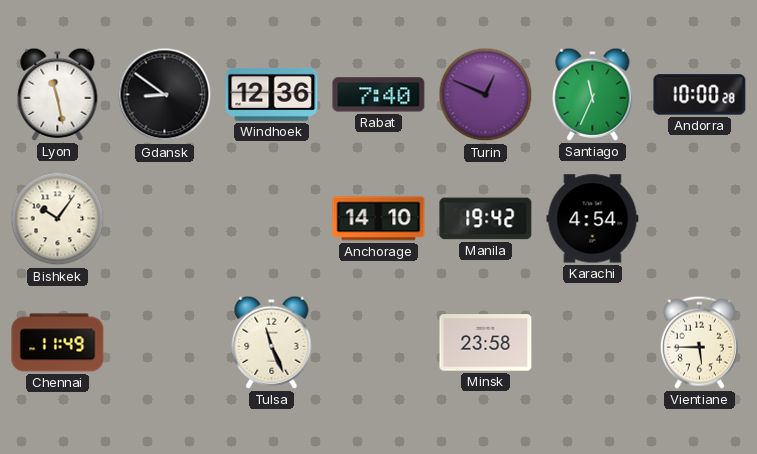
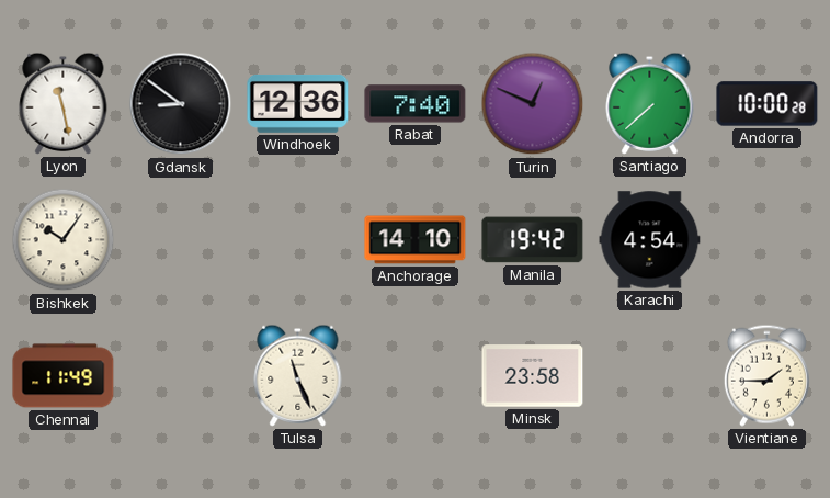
Santiago: 11:34 -> 7:38
Vientiane: 5:45 -> 1:45
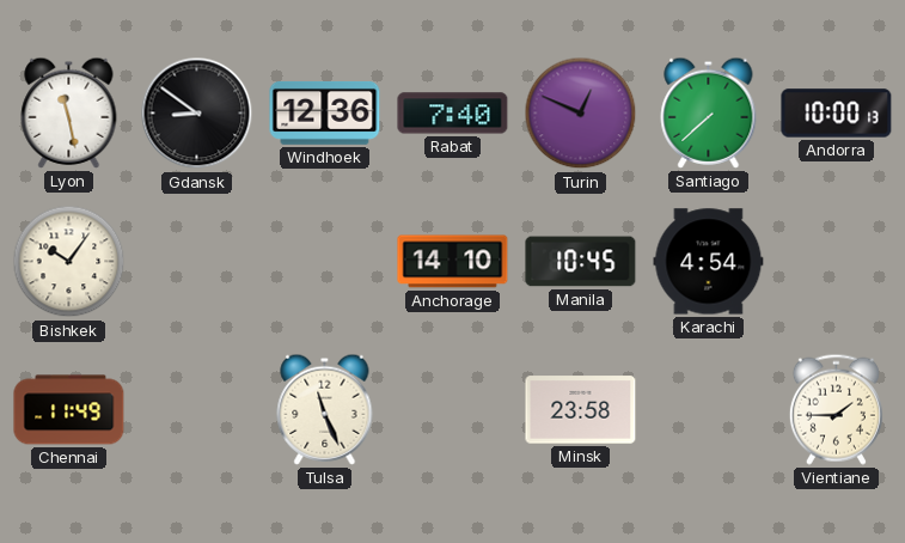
Andorra: 10:00:28 -> 10:00:13
Manila: 19:42 -> 10:45
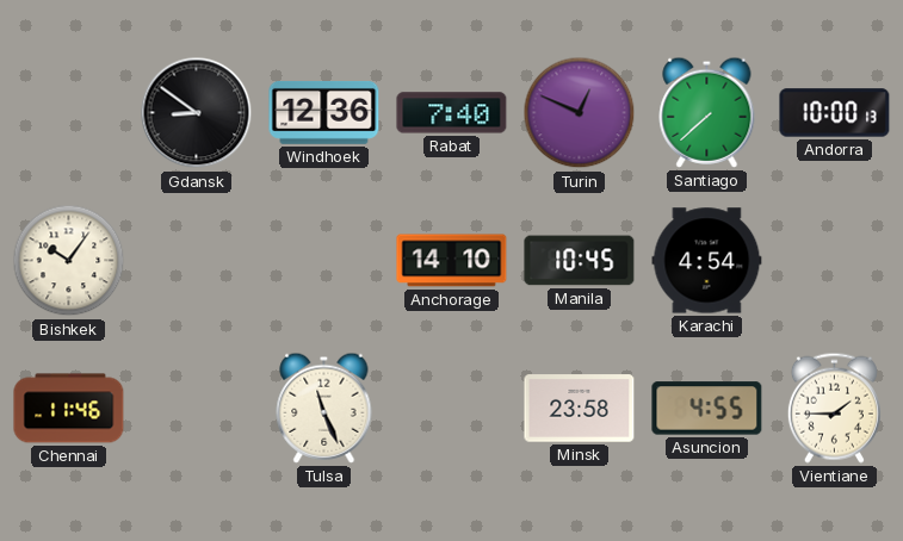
Lyon: 11:28 -> none
Chennai: 11:49 -> 11:46
Asuncion: none -> 4:55
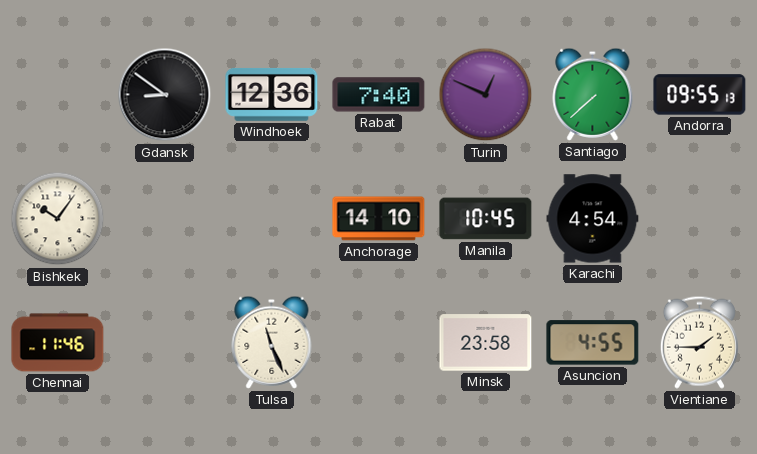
Andorra: 10:00 -> 09:55
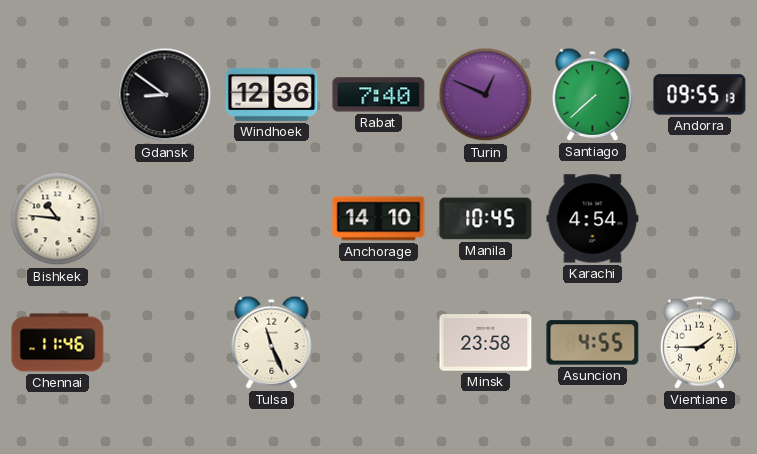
Bishkek: 10:06 -> 10:46
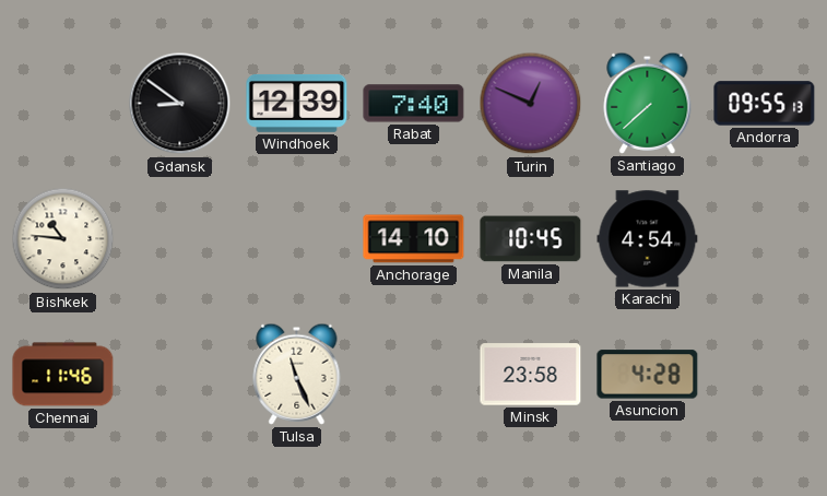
Windhoek: 12:36 -> 12:39
Asuncion: 4:55 -> 4:28
Vientiane: 1:45 -> none
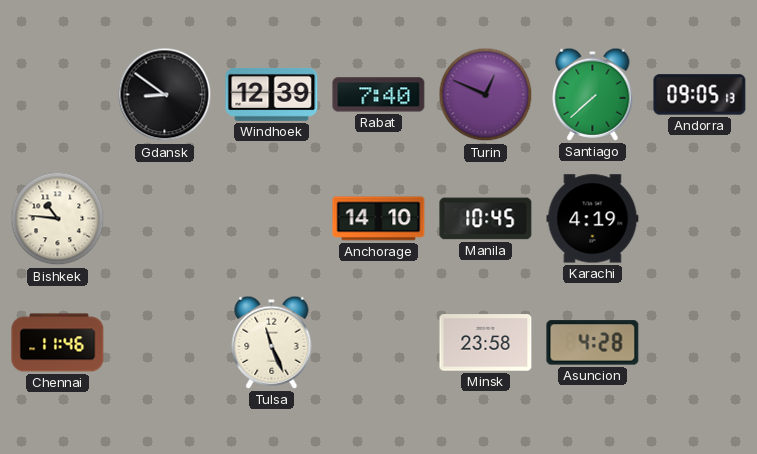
Andorra: 09:55 -> 09:05
Karachi: 4:54 -> 4:19
